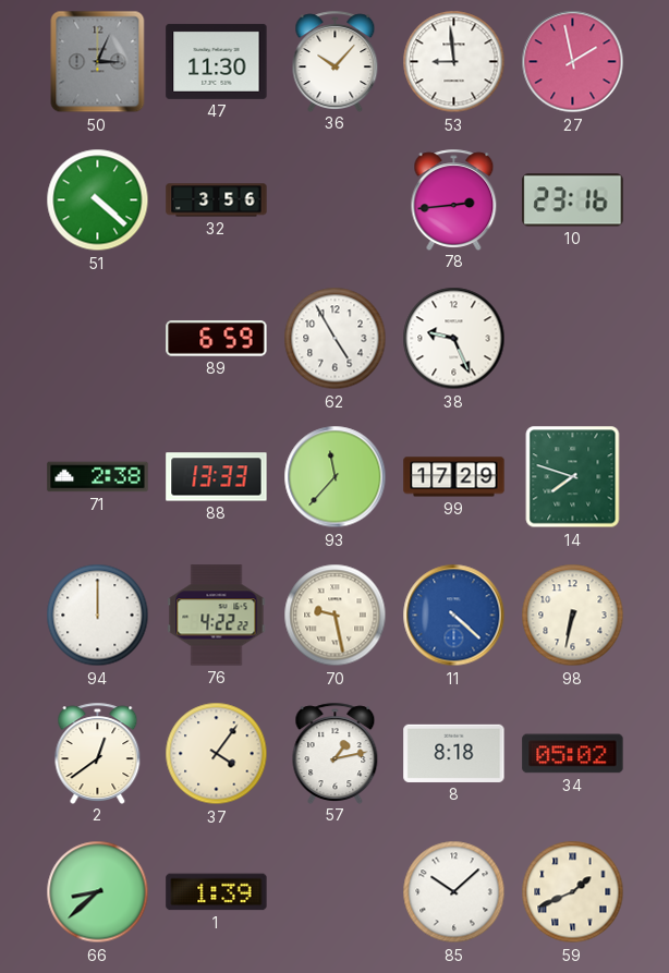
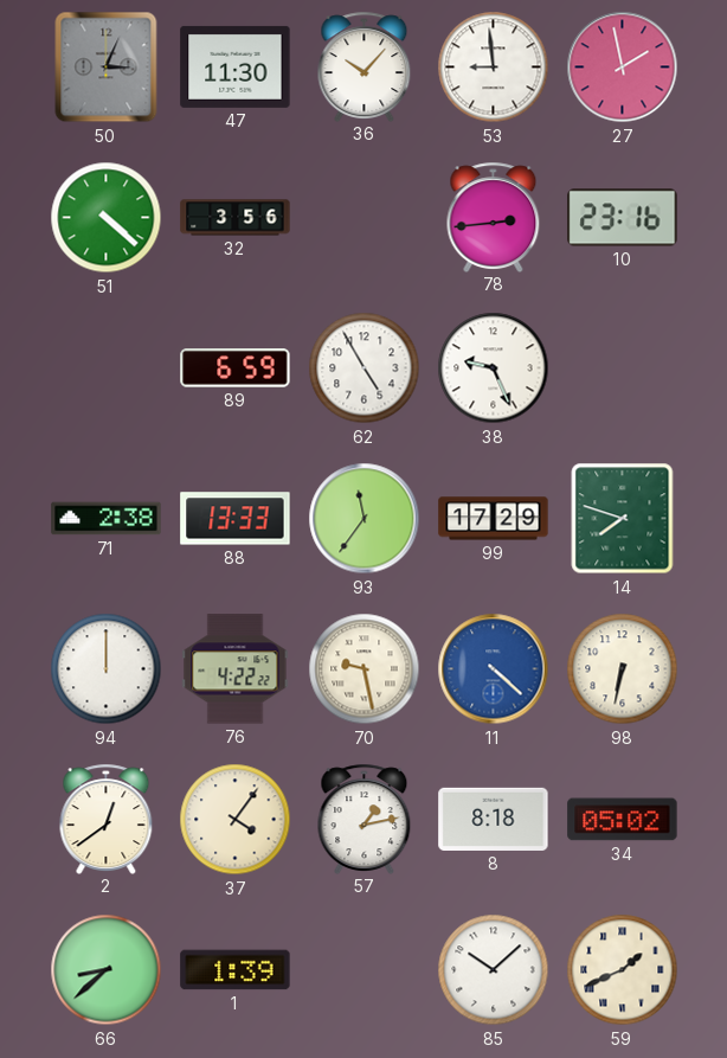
93: 11:37 -> 11:36
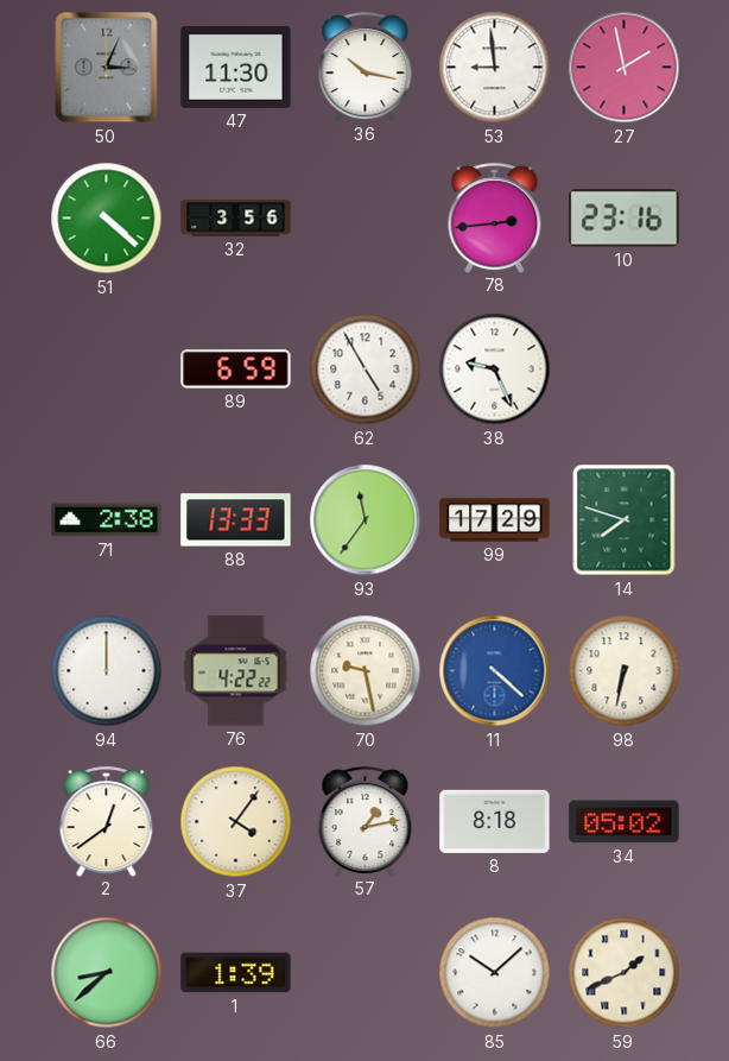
36: 10:07 -> 10:17
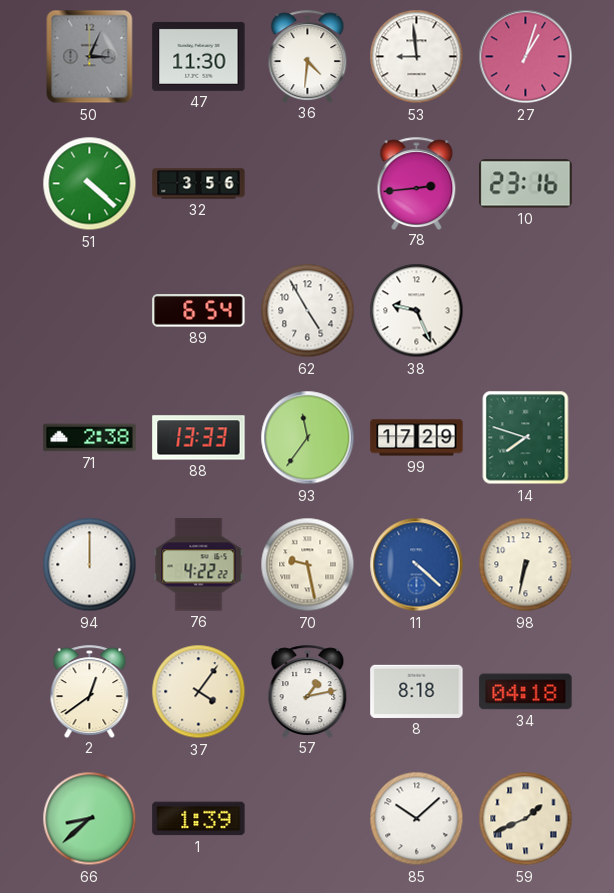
36: 10:17 -> 4:31
27: 1:58 -> 1:03
89: 6:59 -> 6:54
34: 05:02 -> 04:18
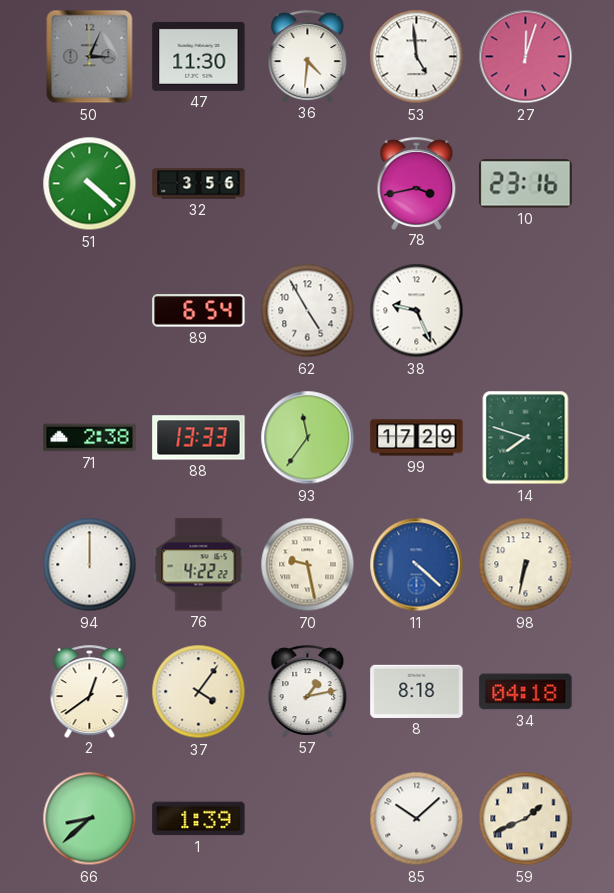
53: 8:59 -> 4:59
27: 1:03 -> 12:03
78: 2:44 -> 3:43
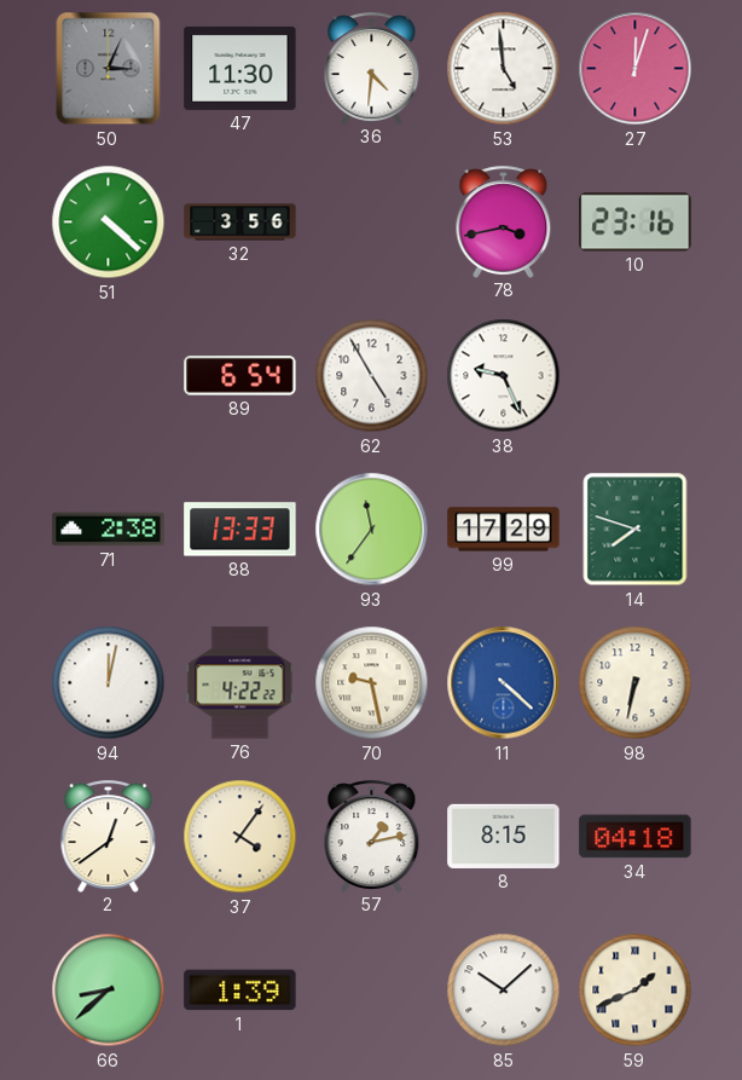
94: 12:00 -> 12:02
8: 8:18 -> 8:15
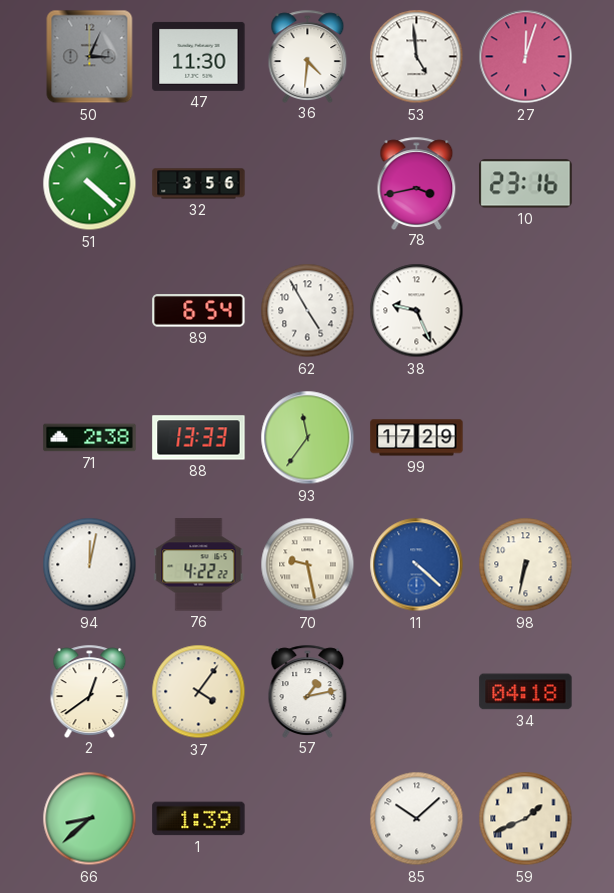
14: 7:48 -> none
8: 8:15 -> none
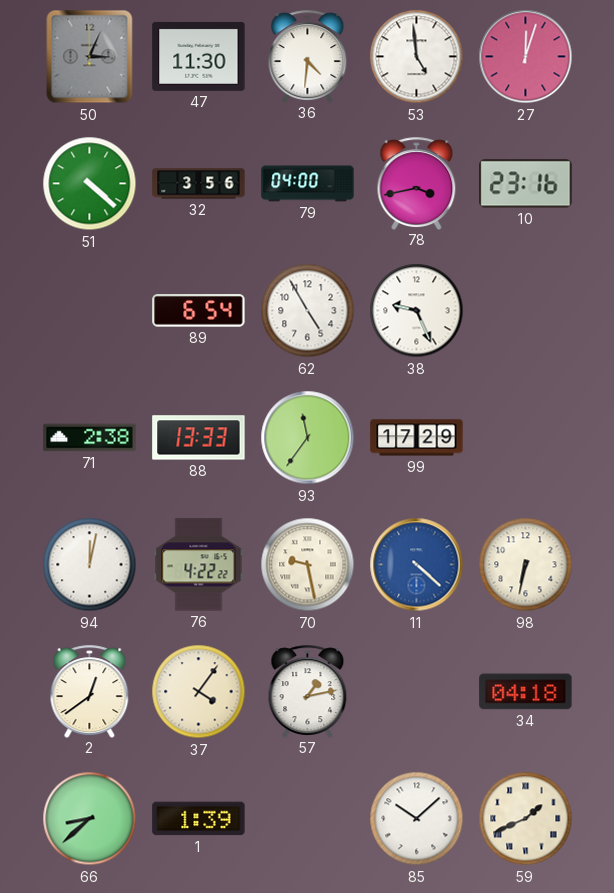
79: none -> 04:00
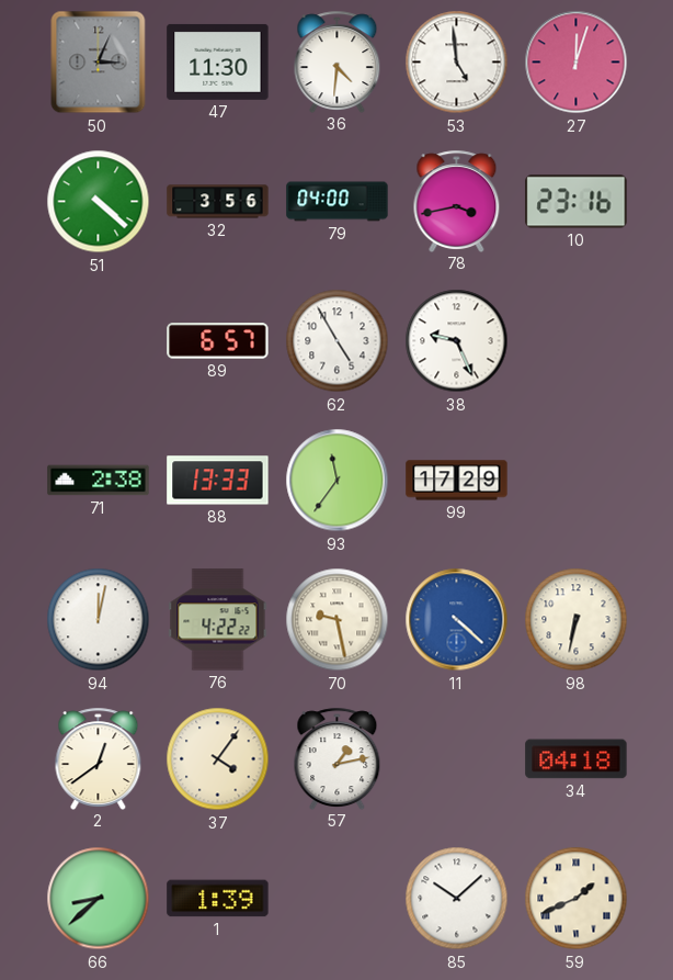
89: 6:54 -> 6:57
